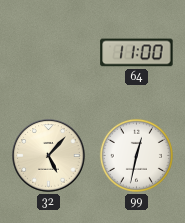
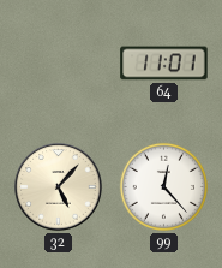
64: 11:00 -> 11:01
99: 12:32 -> 12:23
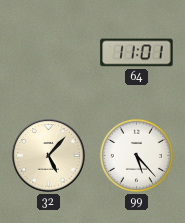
99: 12:23 -> 5:23
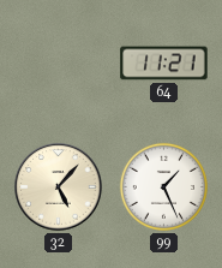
64: 11:01 -> 11:21
99: 5:23 -> 1:26
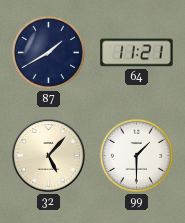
87: none -> 1:40
99: 1:26 -> 1:30
